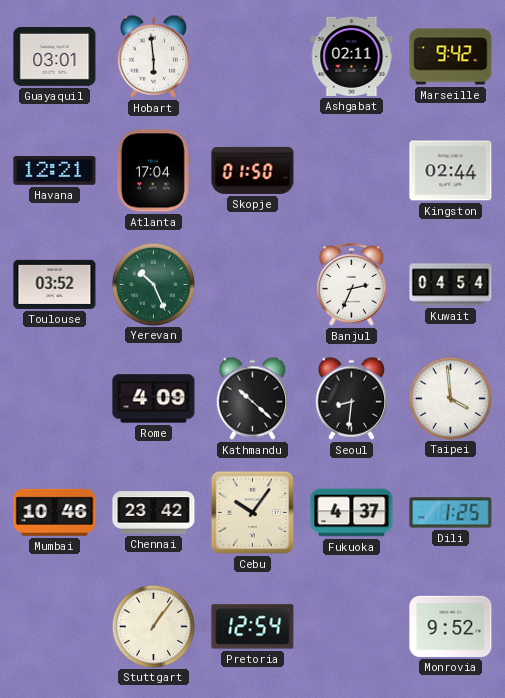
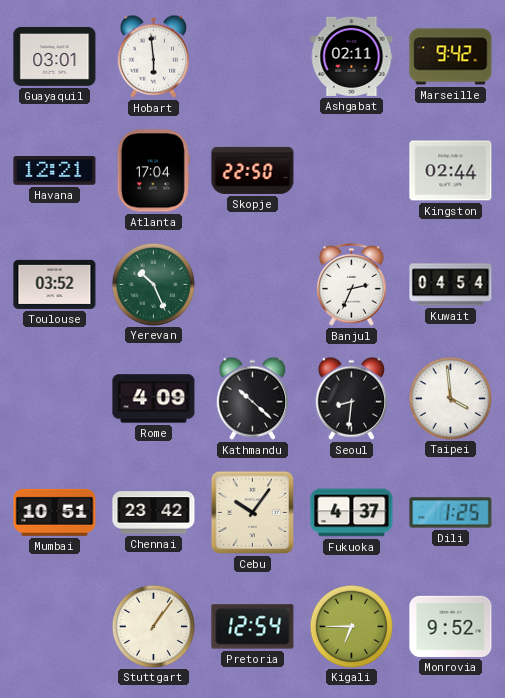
Skopje: 01:50 -> 22:50
Mumbai: 10:46 -> 10:51
Kigali: none -> 6:45
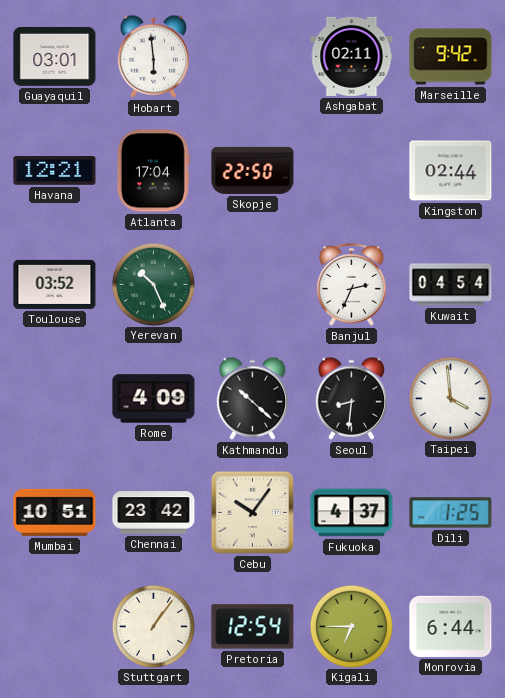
Monrovia: 9:52 -> 6:44
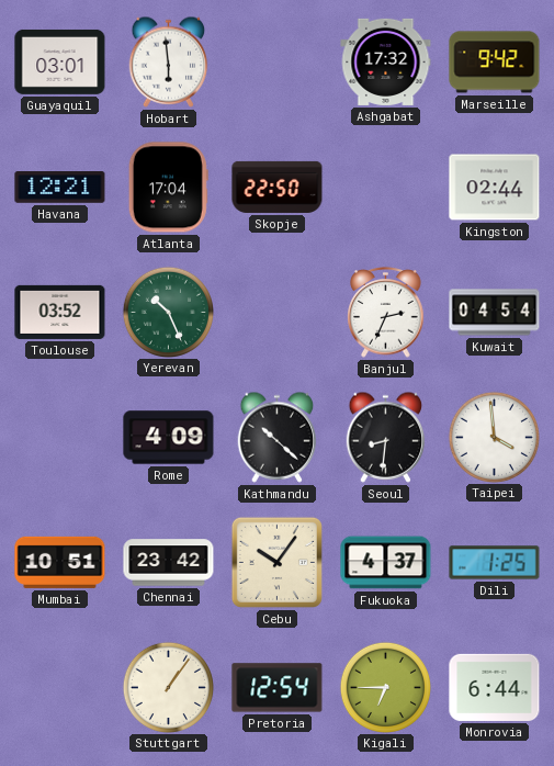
Ashgabat: 02:11 -> 17:32
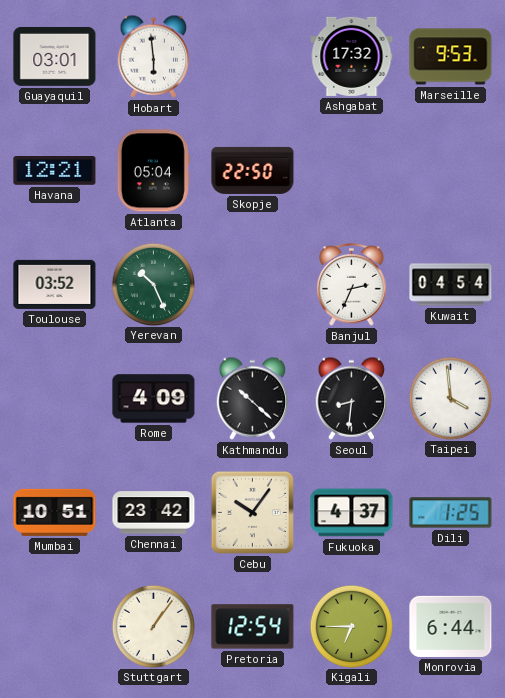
Marseille: 9:42 -> 9:53
Atlanta: 17:04 -> 05:04
Kingston: 02:44 -> none
